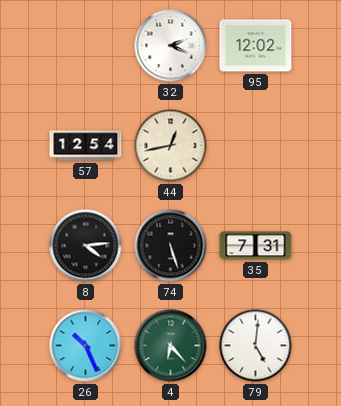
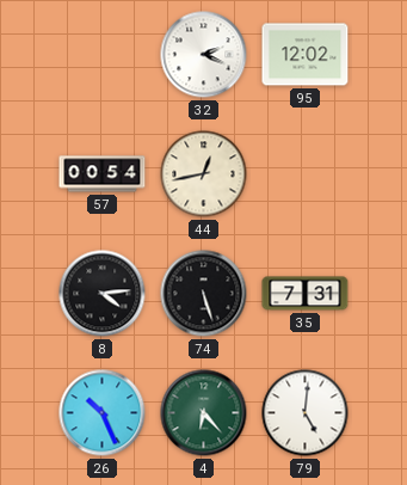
57: 12:54 -> 00:54
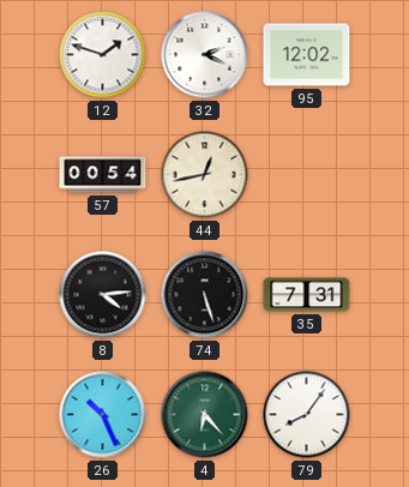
12: none -> 1:48
79: 5:01 -> 8:06
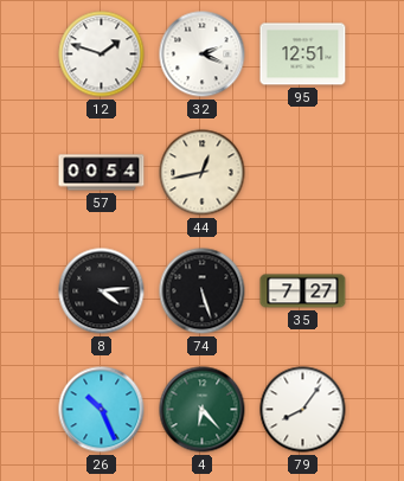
95: 12:02 -> 12:51
35: 7:31 -> 7:27
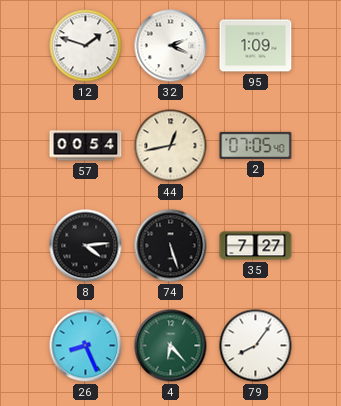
95: 12:51 -> 1:09
2: none -> 07:05
26: 10:26 -> 8:26
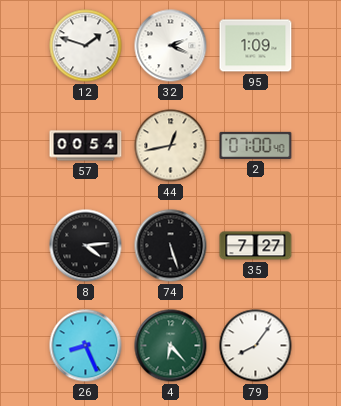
2: 07:05 -> 07:00
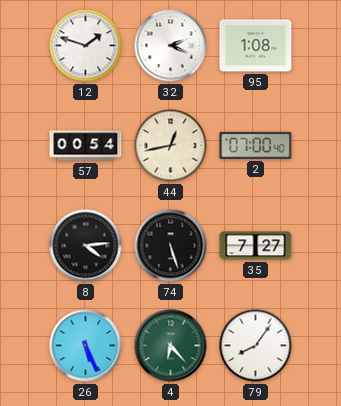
95: 1:09 -> 1:08
26: 8:26 -> 5:26
